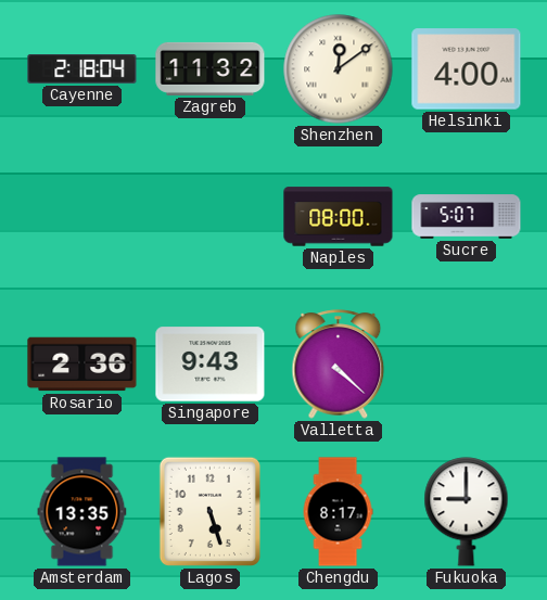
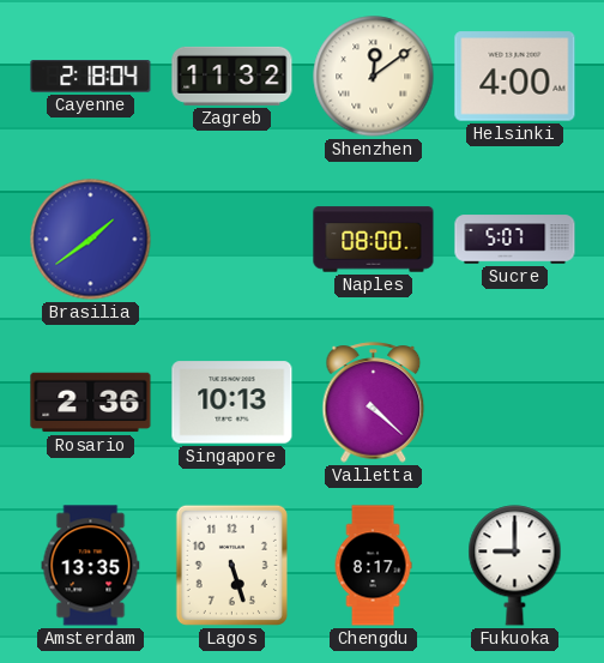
Brasilia: none -> 1:39
Singapore: 9:43 -> 10:13
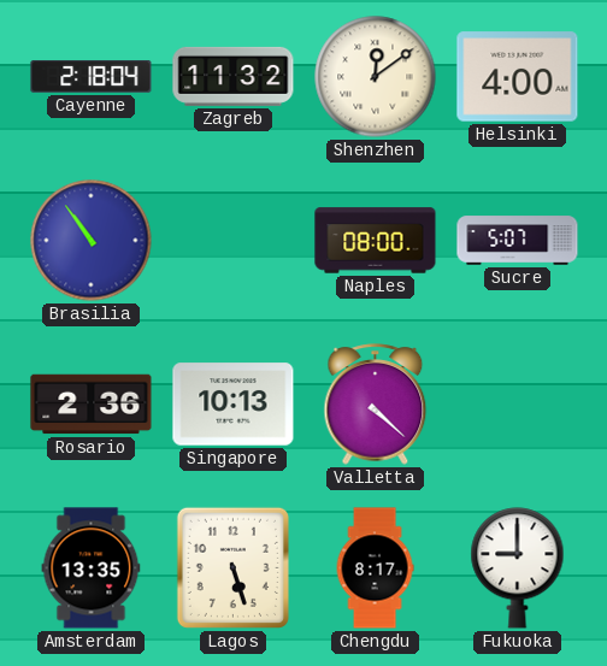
Brasilia: 1:39 -> 10:54
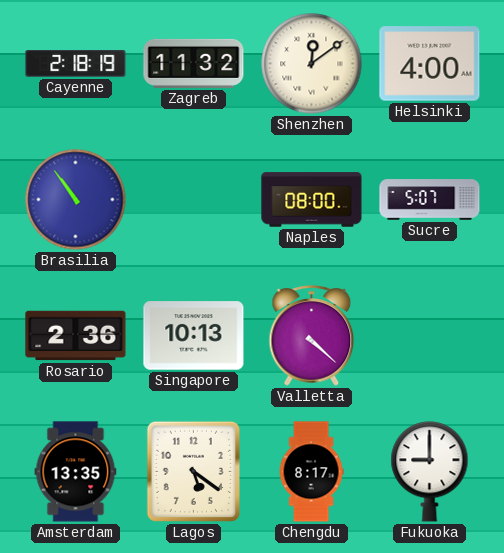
Cayenne: 2:18:04 -> 2:18:19
Lagos: 5:27 -> 5:21
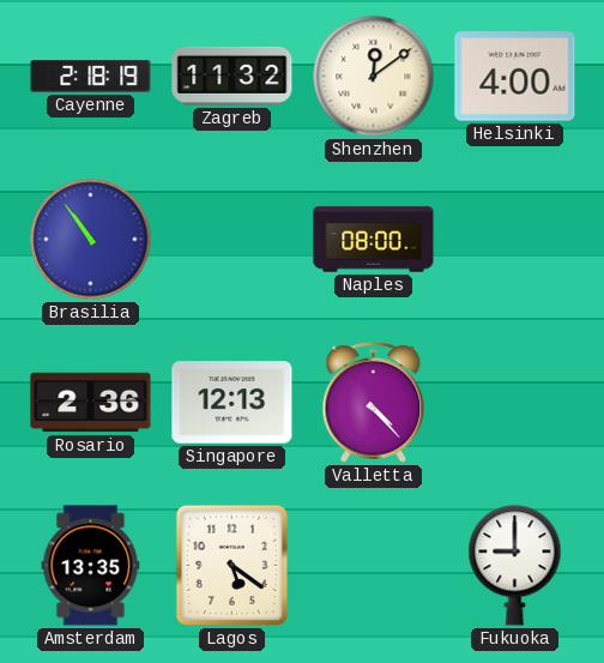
Sucre: 5:07 -> none
Singapore: 10:13 -> 12:13
Valletta: 4:22 -> 4:23
Chengdu: 8:17 -> none
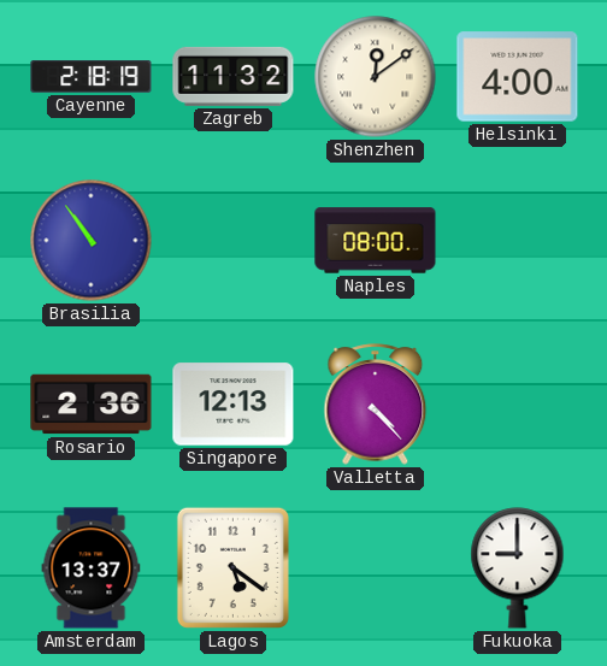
Amsterdam: 13:35 -> 13:37
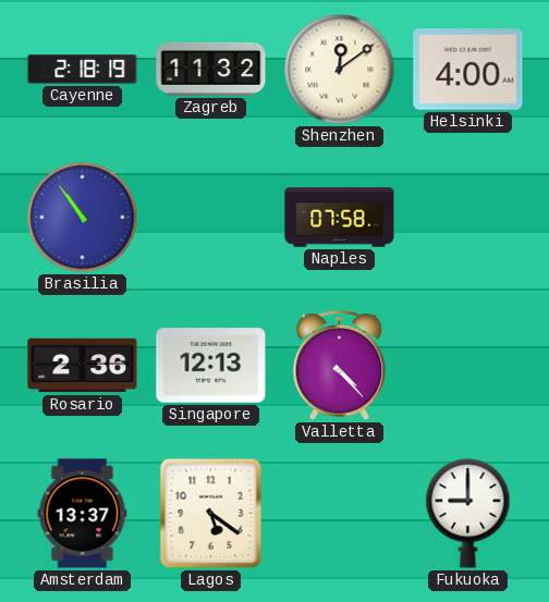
Naples: 08:00 -> 07:58
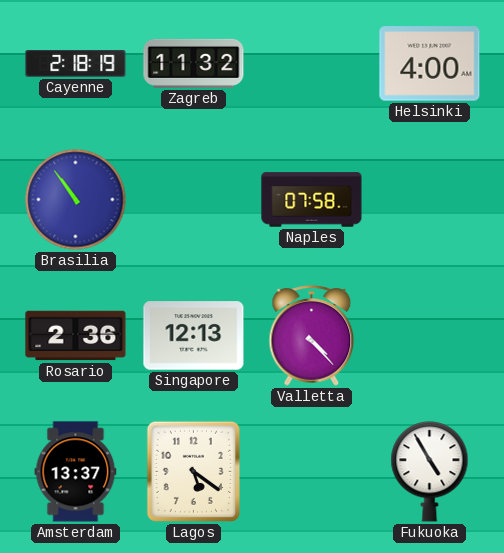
Shenzhen: 12:09 -> none
Fukuoka: 9:00 -> 4:55
